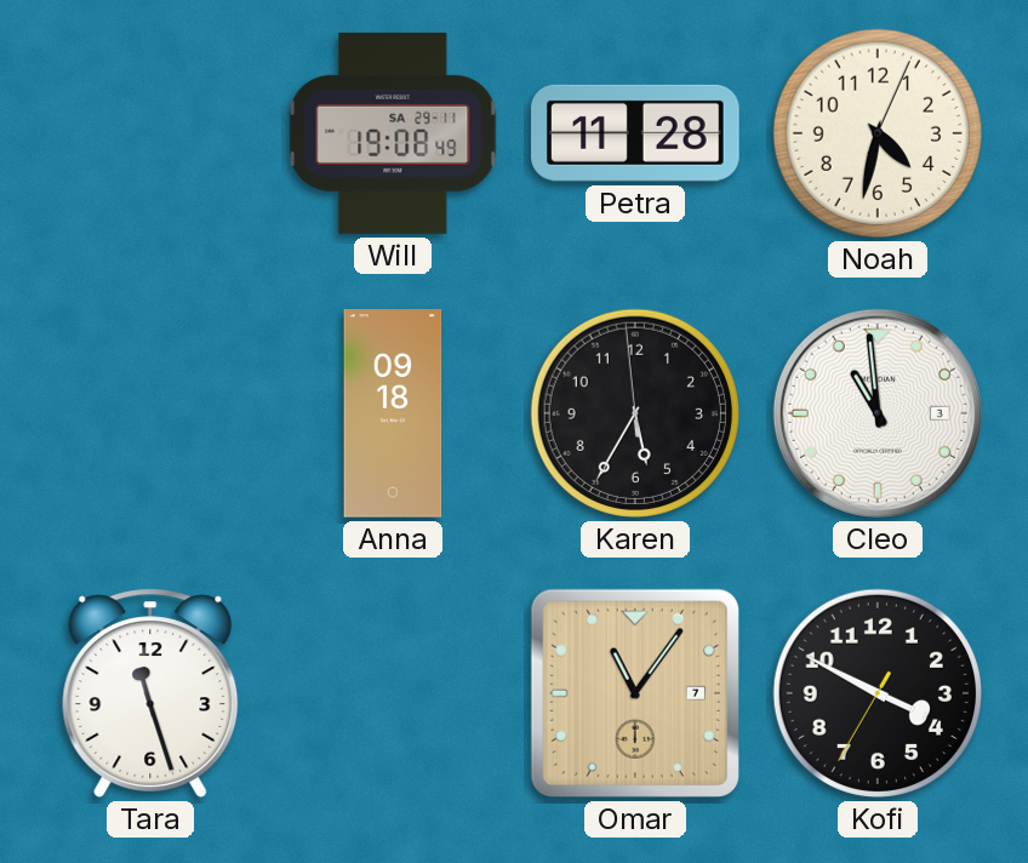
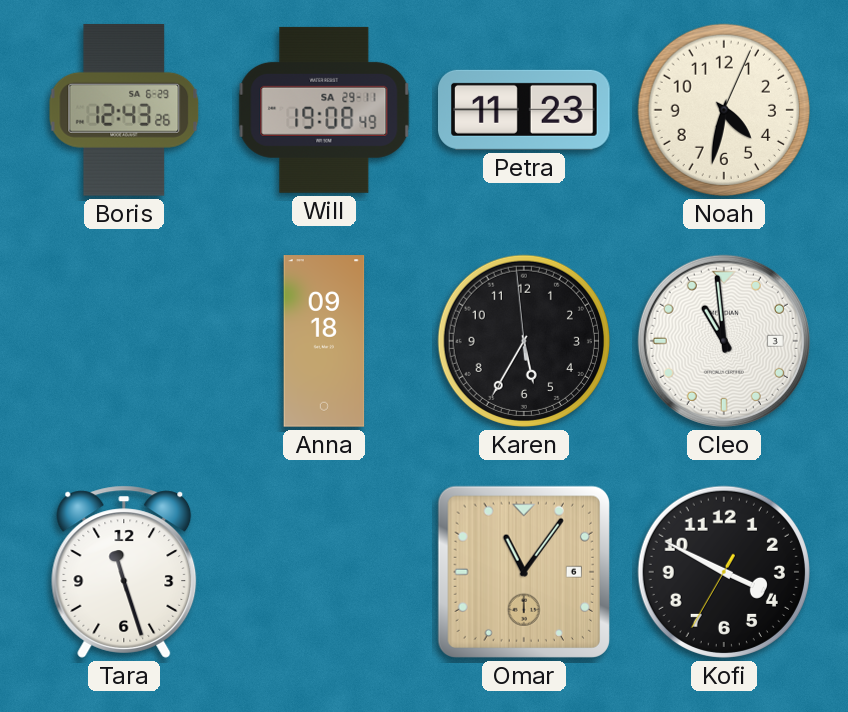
Boris: none -> 12:43
Petra: 11:28 -> 11:23
Omar date: 7 -> 6
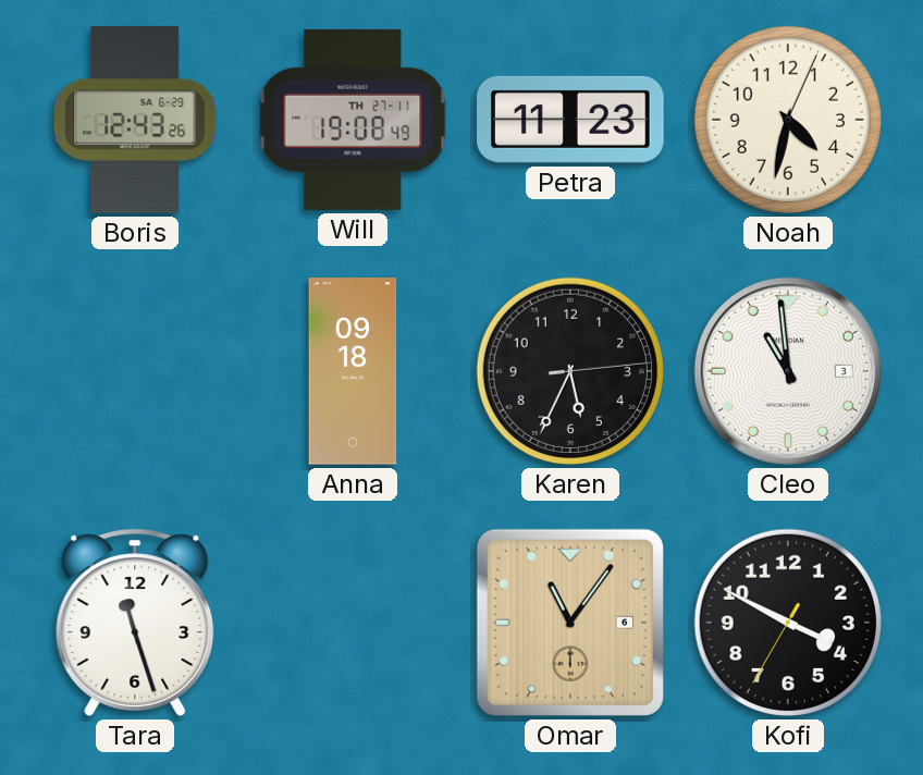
Will date: SA 29-11 -> TH 27-11
Karen: 5:34:59 -> 5:34:14
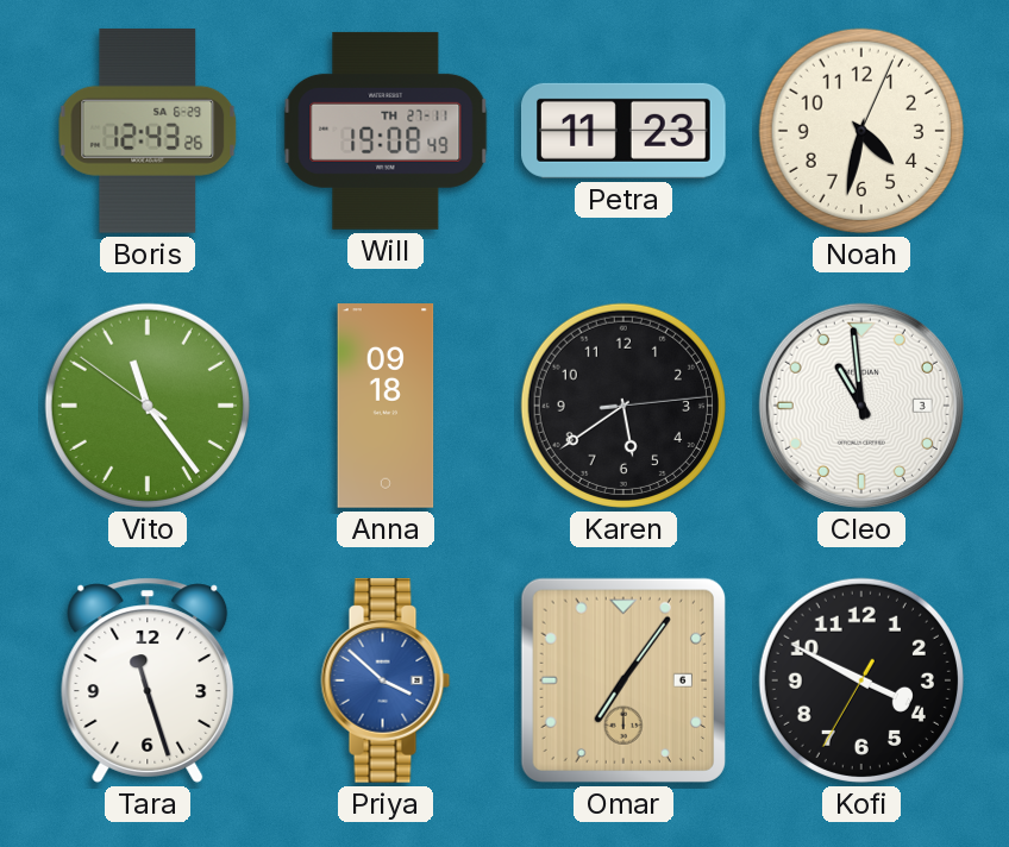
Vito: none -> 11:23
Karen: 5:34 -> 5:39
Priya: none -> 3:52
Omar: 11:06 -> 7:06
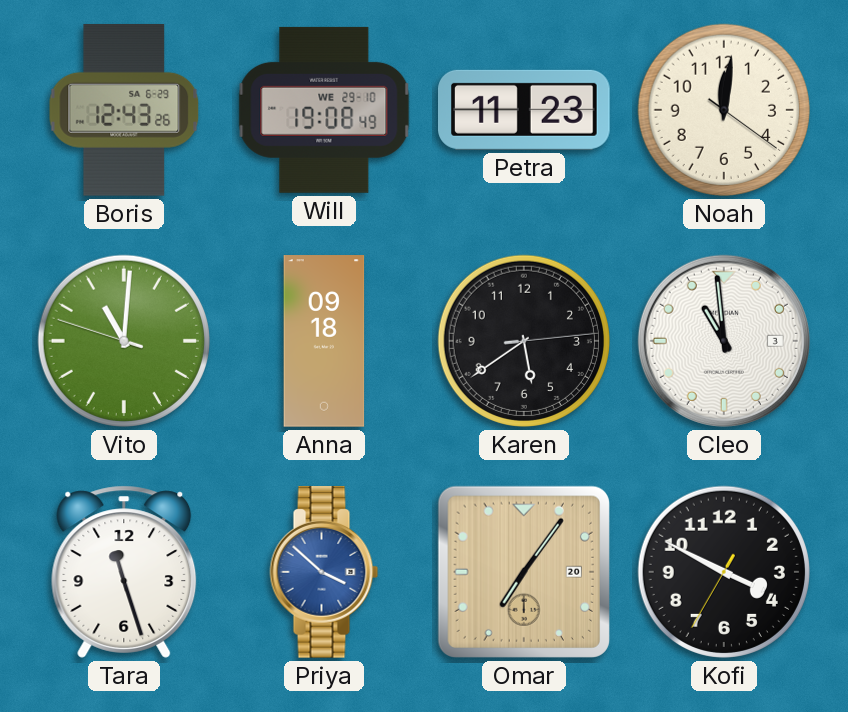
Will date: TH 27-11 -> WE 29-10
Noah: 4:32 -> 12:01
Vito: 11:23 -> 11:00
Omar date: 6 -> 20
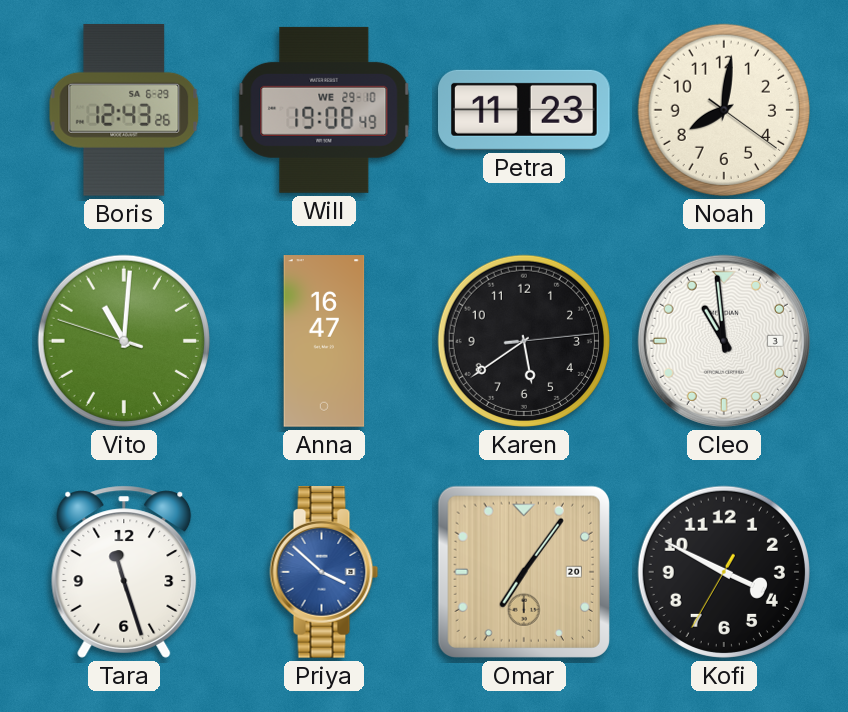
Noah: 12:01 -> 8:01
Anna: 09:18 -> 16:47
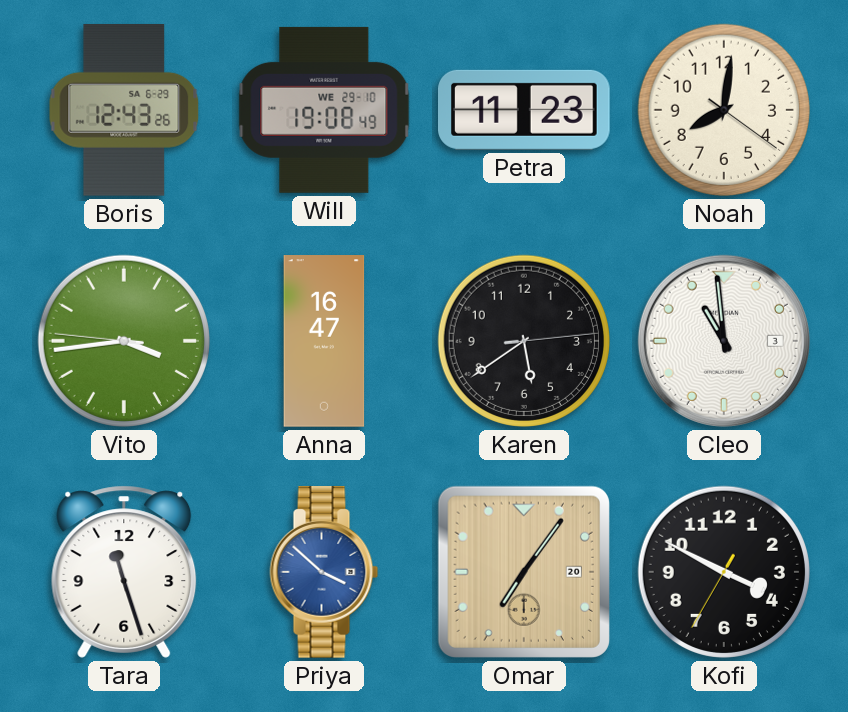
Vito: 11:00 -> 3:43
